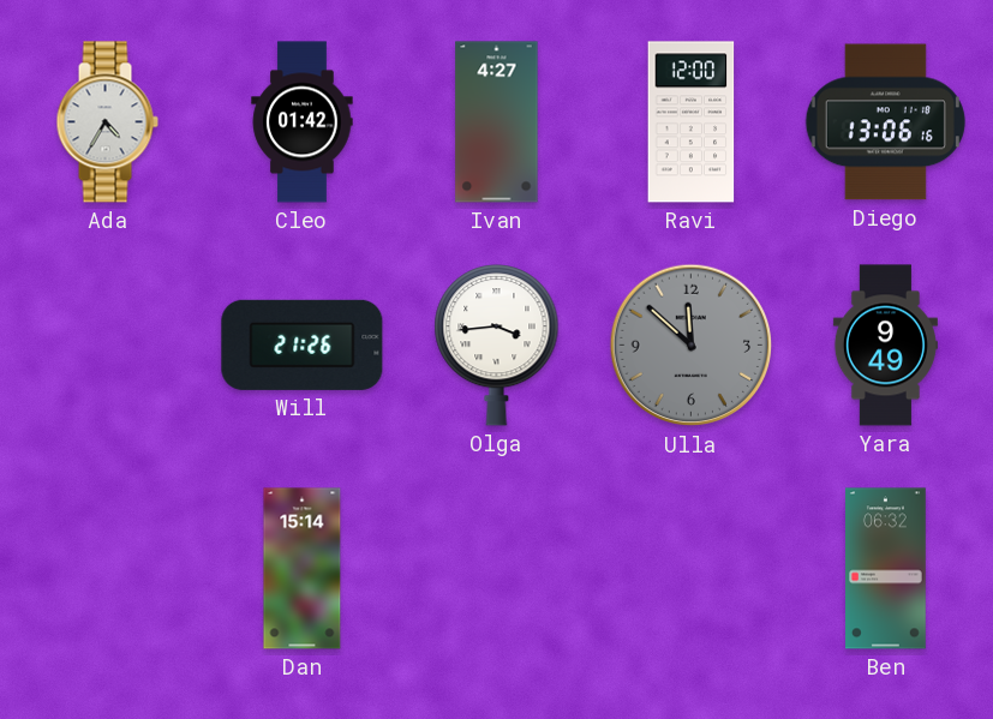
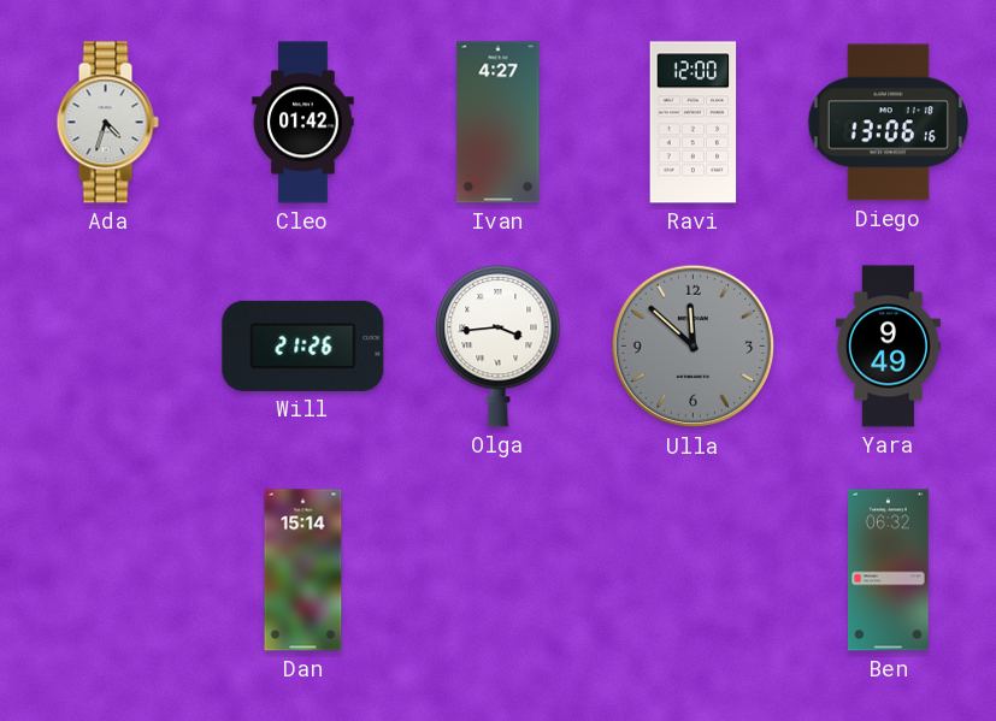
Ada: 4:35 -> 4:33
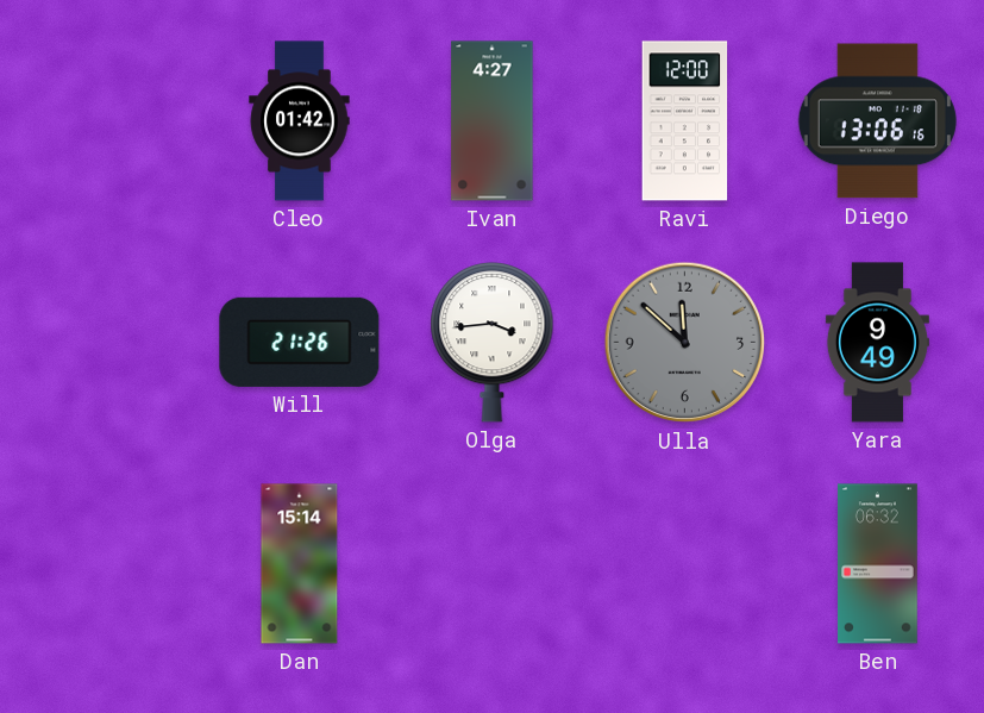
Ada: 4:33 -> none
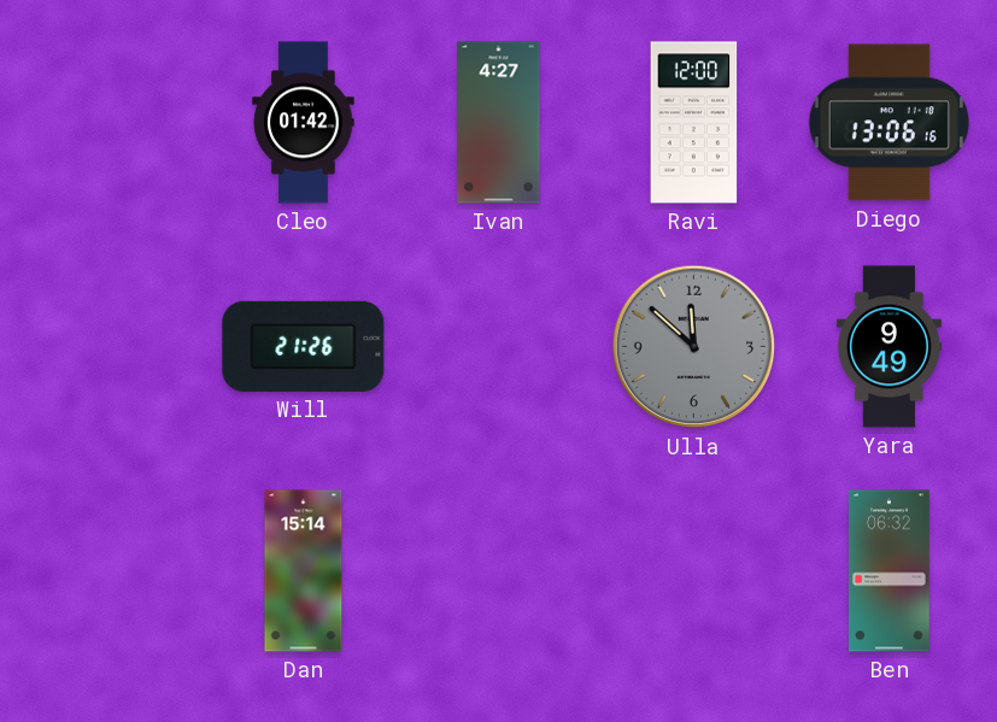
Olga: 3:44 -> none
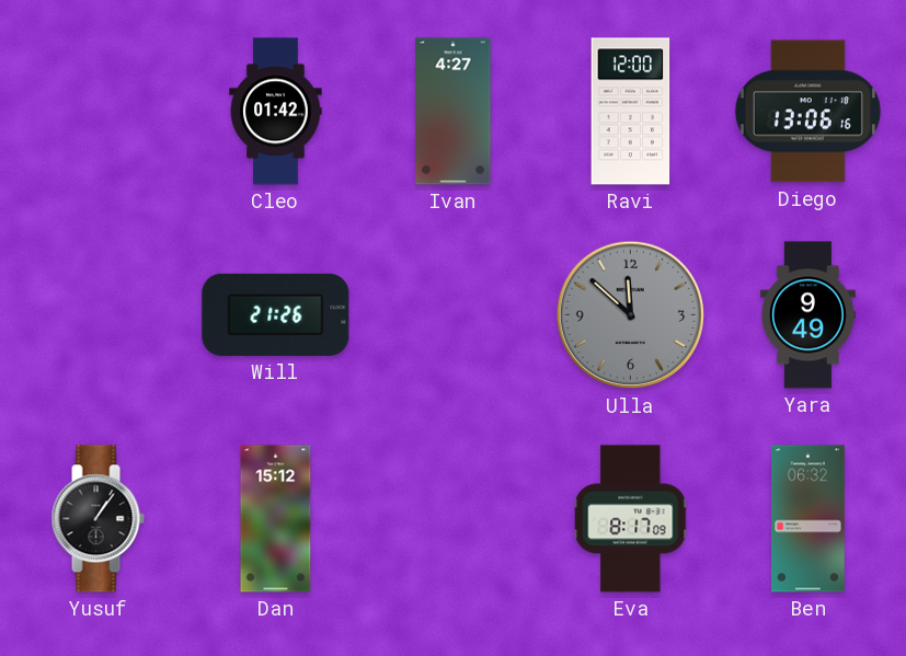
Yusuf: none -> 1:06
Dan: 15:14 -> 15:12
Eva: none -> 8:17
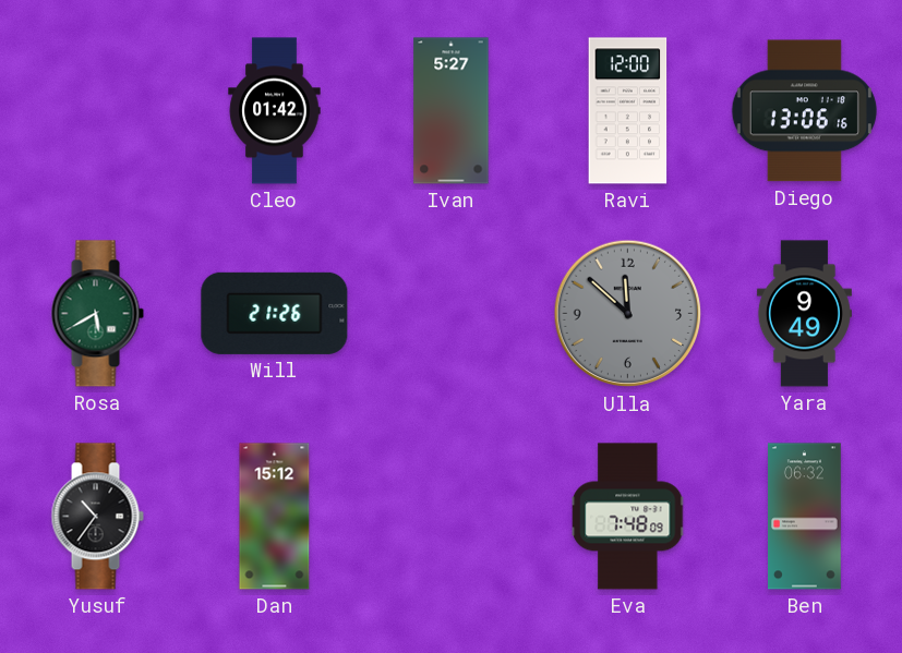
Ivan: 4:27 -> 5:27
Rosa: none -> 5:40
Yusuf: 1:06 -> 10:36
Eva: 8:17 -> 7:48
